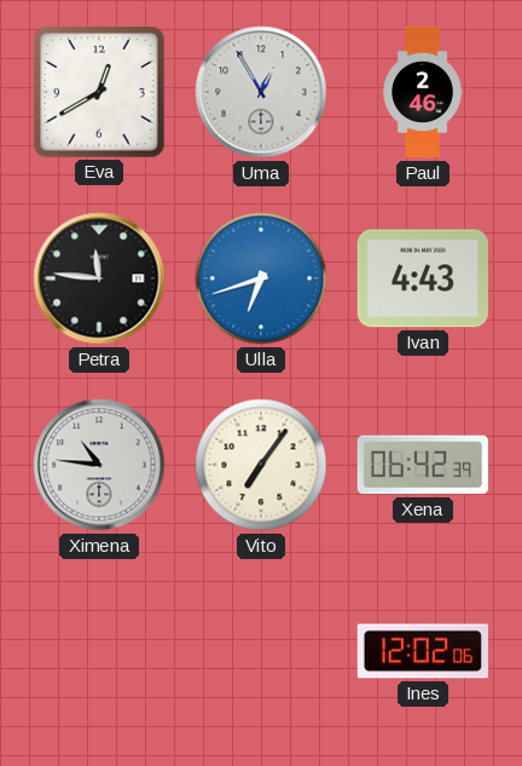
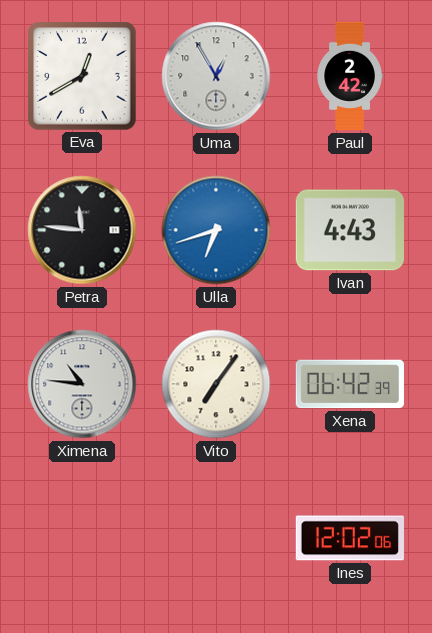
Paul: 2:46 -> 2:42
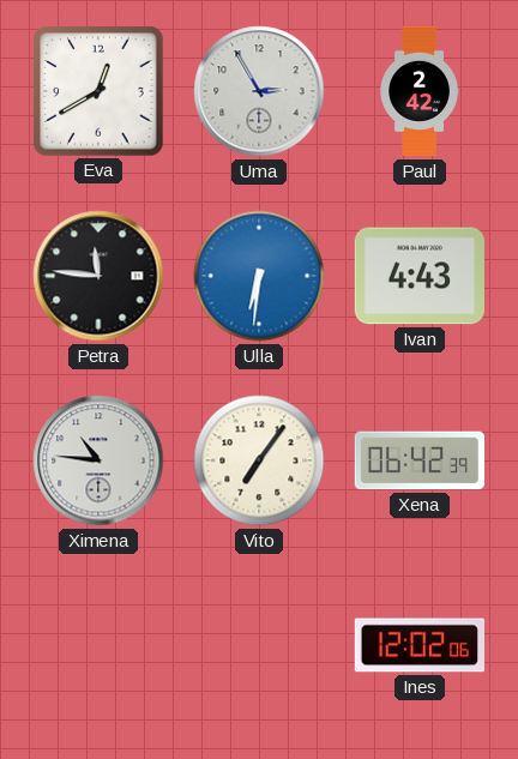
Uma: 12:55 -> 2:55
Ulla: 6:42 -> 6:31
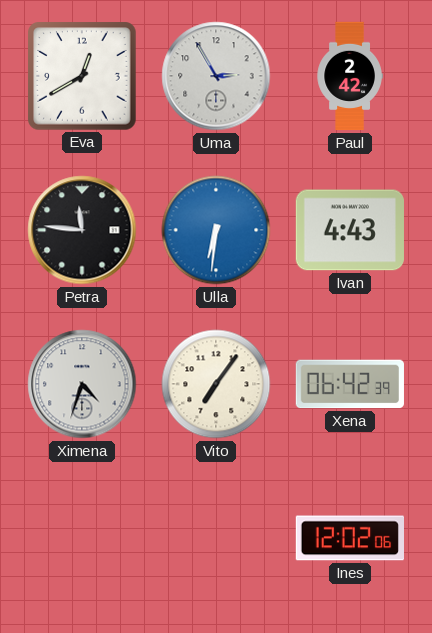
Ximena: 10:46 -> 4:33
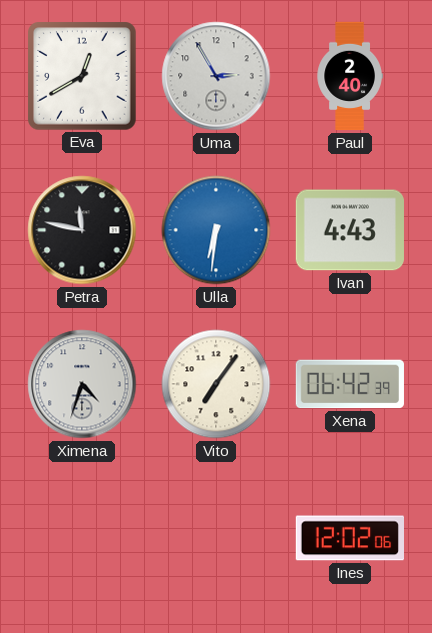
Paul: 2:42 -> 2:40
Petra: 11:46 -> 11:47
